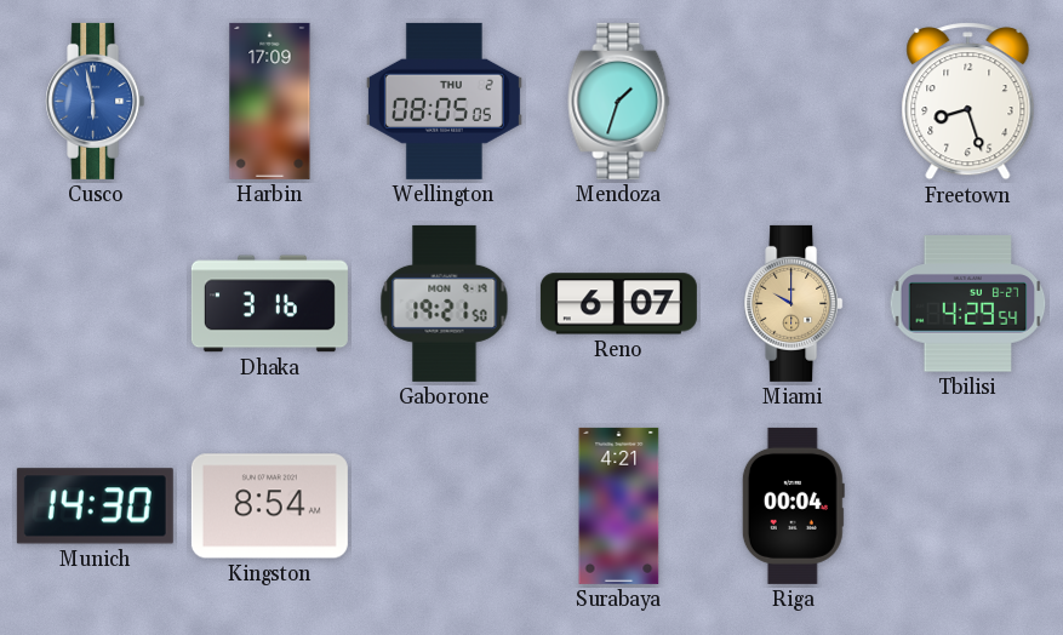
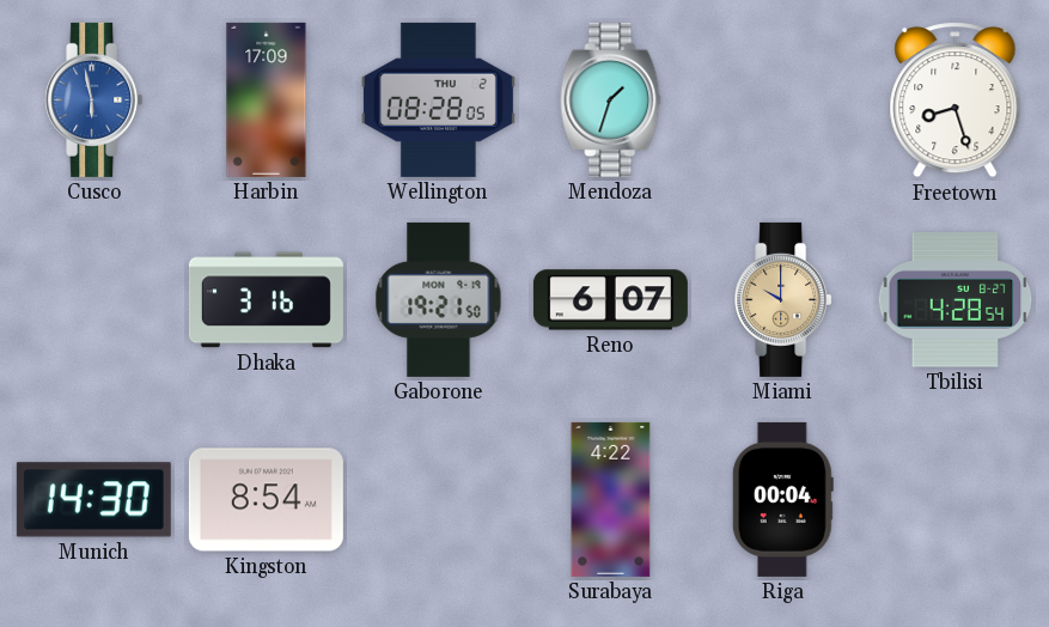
Wellington: 08:05 -> 08:28
Tbilisi: 4:29 -> 4:28
Surabaya: 4:21 -> 4:22
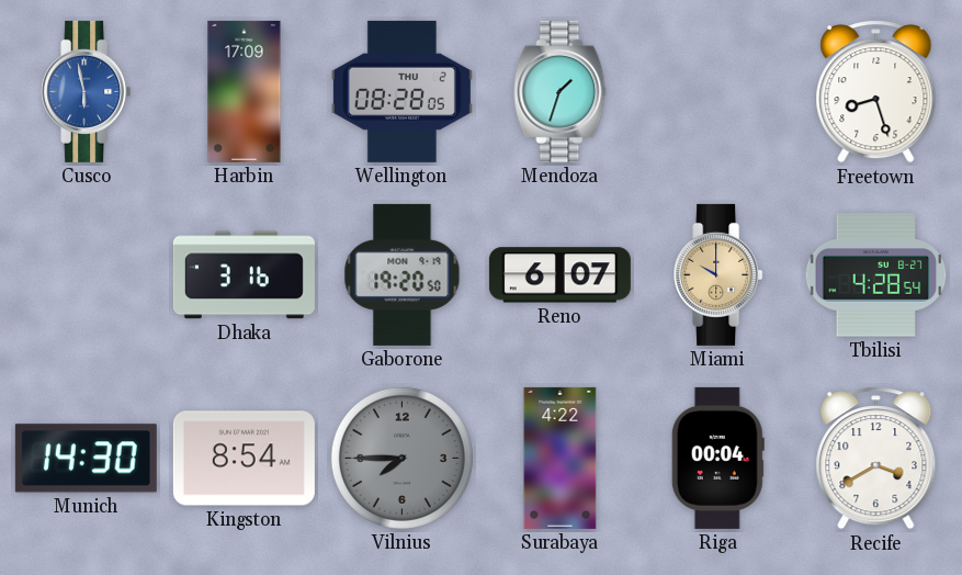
Gaborone: 19:21 -> 19:20
Vilnius: none -> 7:45
Recife: none -> 3:40
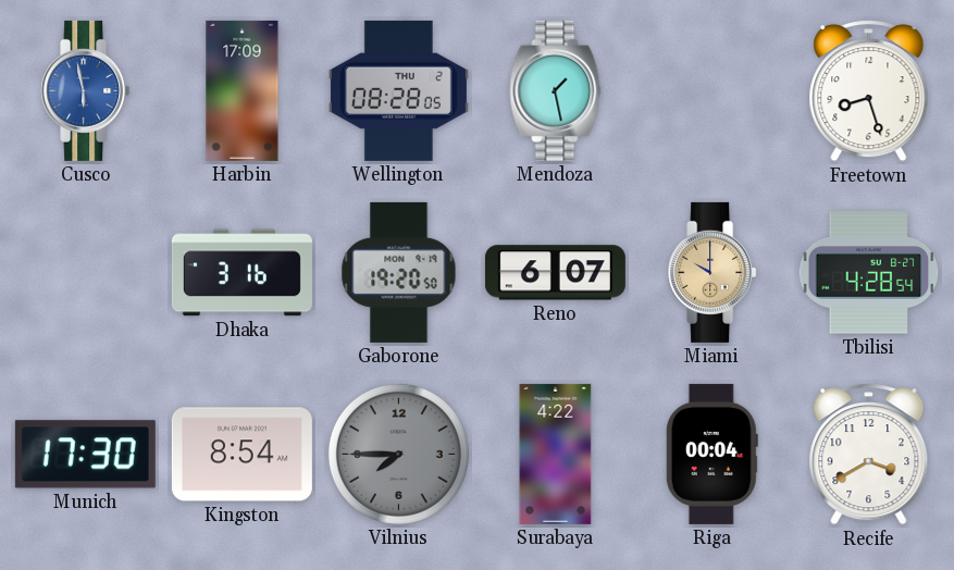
Mendoza: 1:33 -> 1:28
Munich: 14:30 -> 17:30
